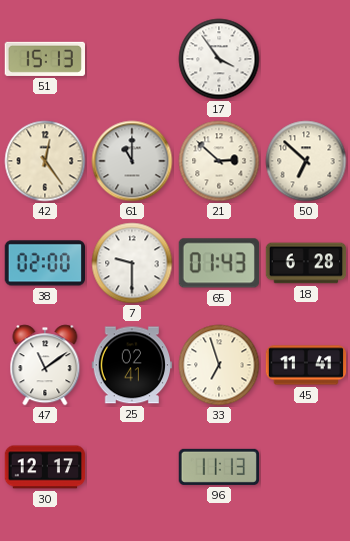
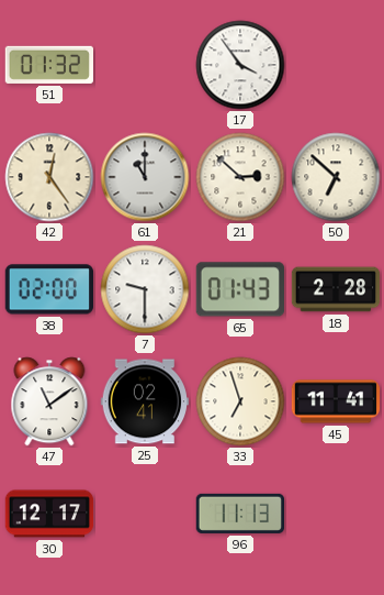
51: 15:13 -> 01:32
18: 6:28 -> 2:28
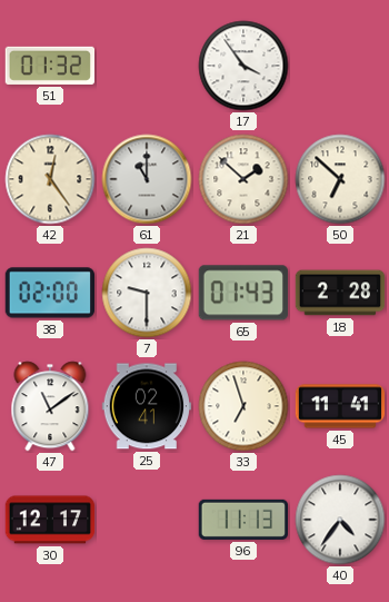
21: 2:52 -> 1:52
40: none -> 4:36
